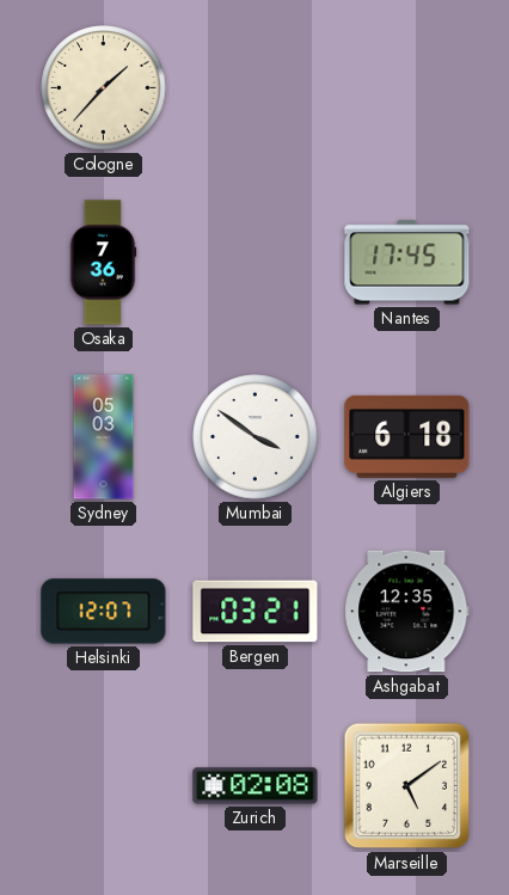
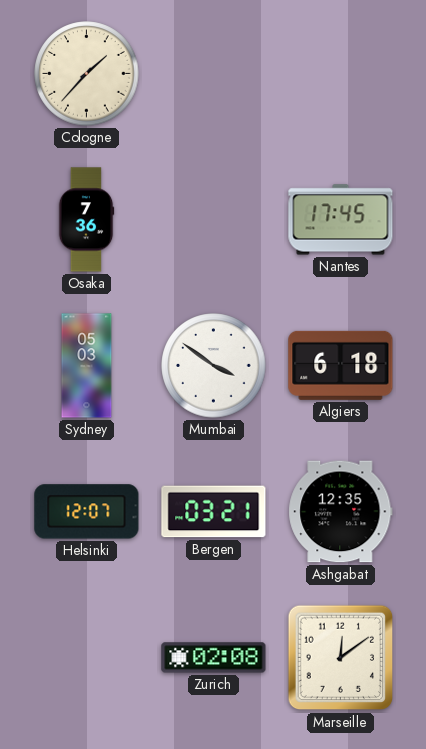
Marseille: 5:09 -> 12:09
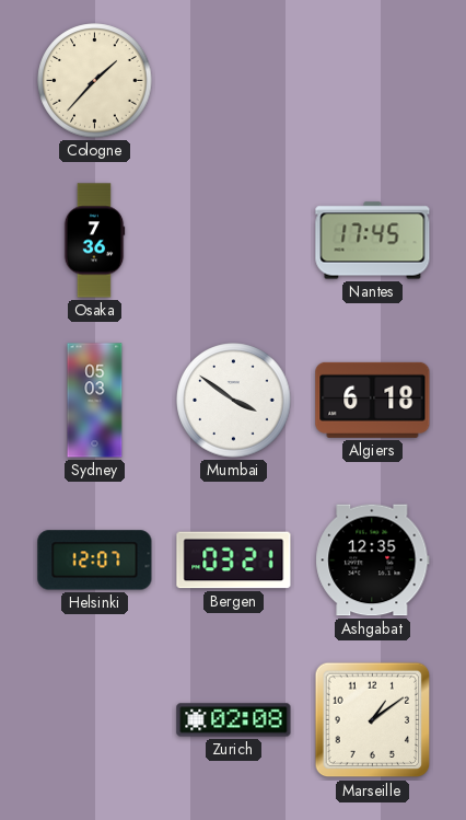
Marseille: 12:09 -> 1:09
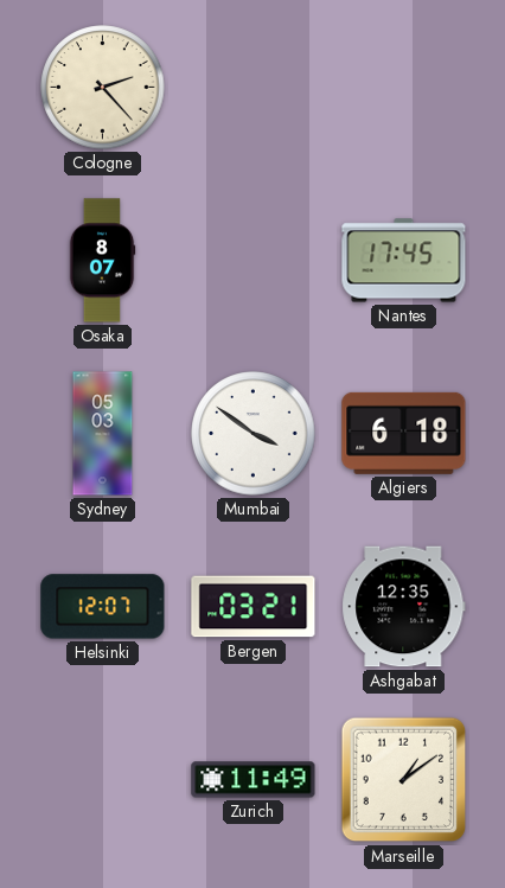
Cologne: 1:37 -> 2:23
Osaka: 7:36 -> 8:07
Zurich: 02:08 -> 11:49
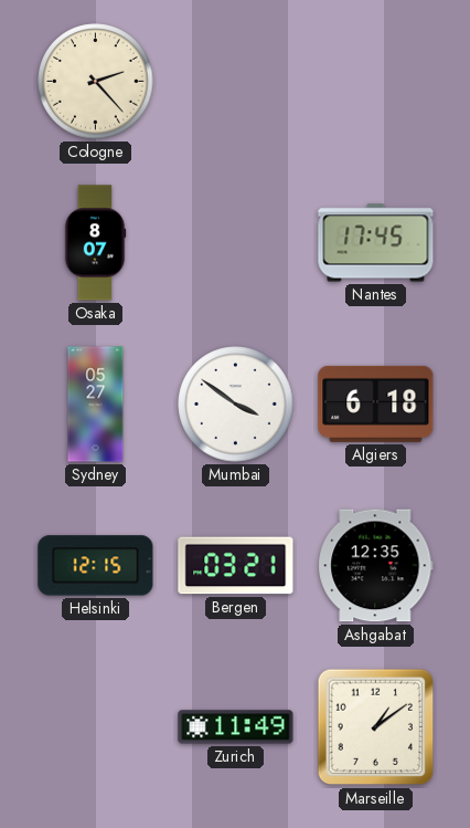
Sydney: 05:03 -> 05:27
Helsinki: 12:07 -> 12:15
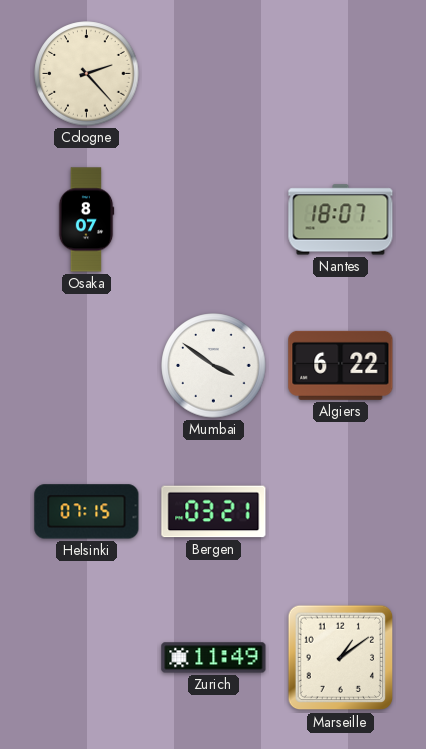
Nantes: 17:45 -> 18:07
Sydney: 05:27 -> none
Algiers: 6:18 -> 6:22
Helsinki: 12:15 -> 07:15
Ashgabat: 12:35 -> none
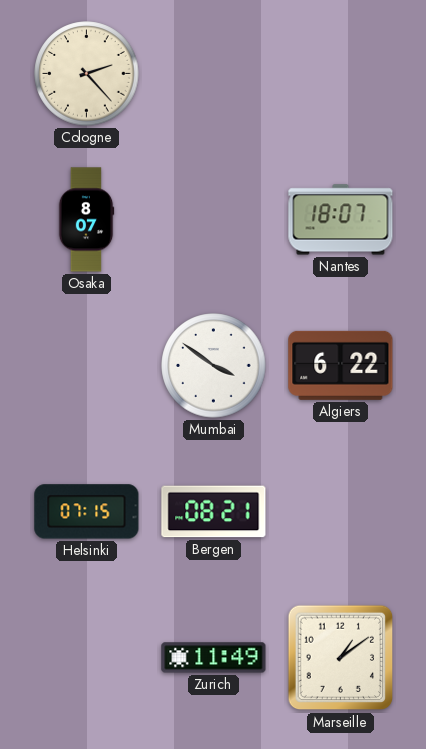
Bergen: 03:21 -> 08:21
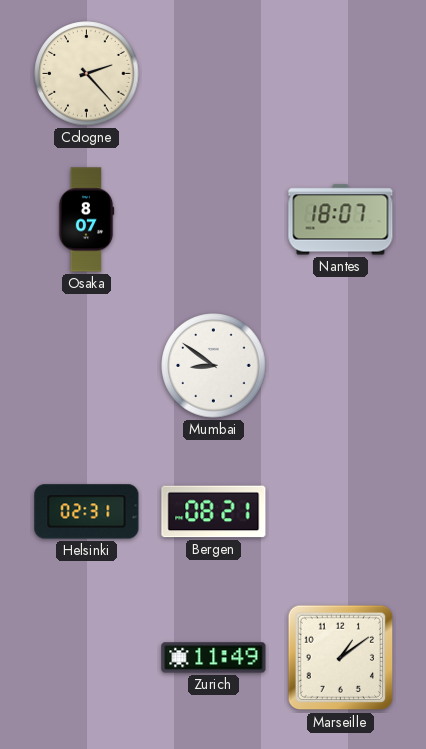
Mumbai: 3:51 -> 8:51
Algiers: 6:22 -> none
Helsinki: 07:15 -> 02:31
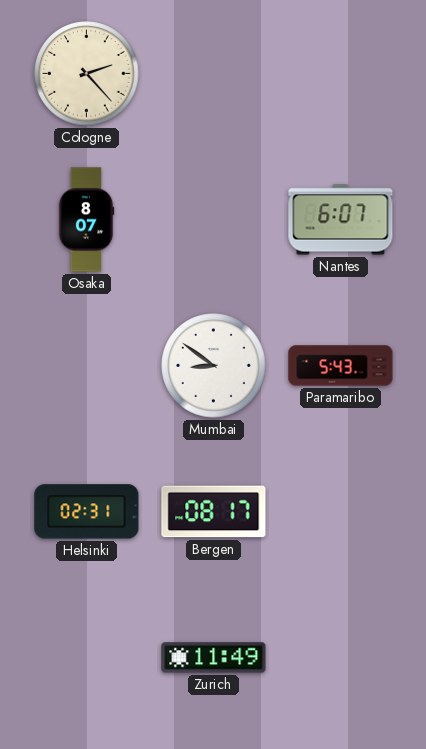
Nantes: 18:07 -> 6:07
Paramaribo: none -> 5:43
Bergen: 08:21 -> 08:17
Marseille: 1:09 -> none
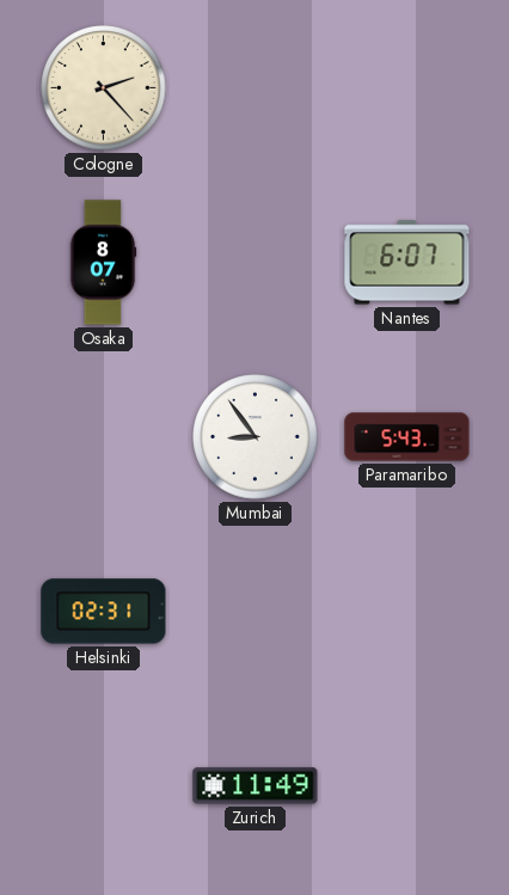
Mumbai: 8:51 -> 8:54
Bergen: 08:17 -> none
